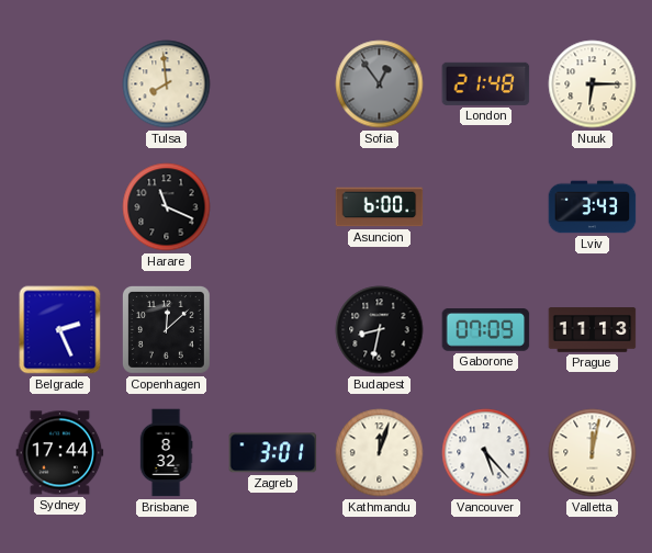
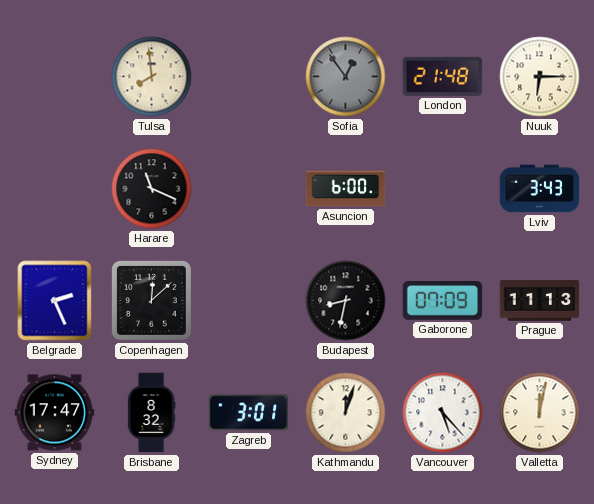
Sydney: 17:44 -> 17:47
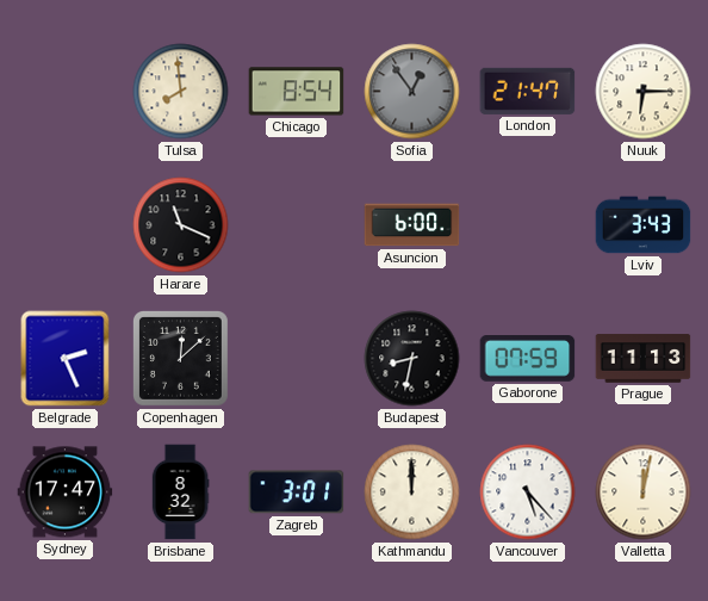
Chicago: none -> 8:54
London: 21:48 -> 21:47
Gaborone: 07:09 -> 07:59
Kathmandu: 12:03 -> 12:00
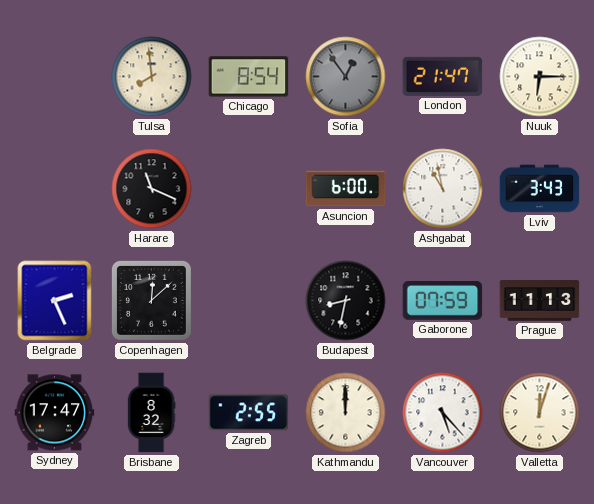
Ashgabat: none -> 10:58
Zagreb: 3:01 -> 2:55
Valletta: 12:02 -> 12:03
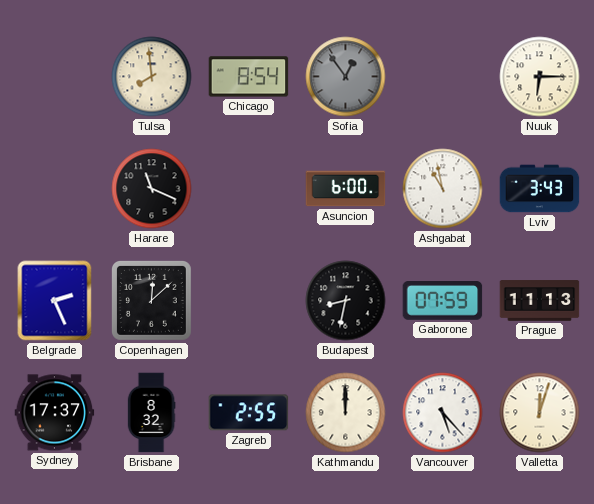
London: 21:47 -> none
Sydney: 17:47 -> 17:37
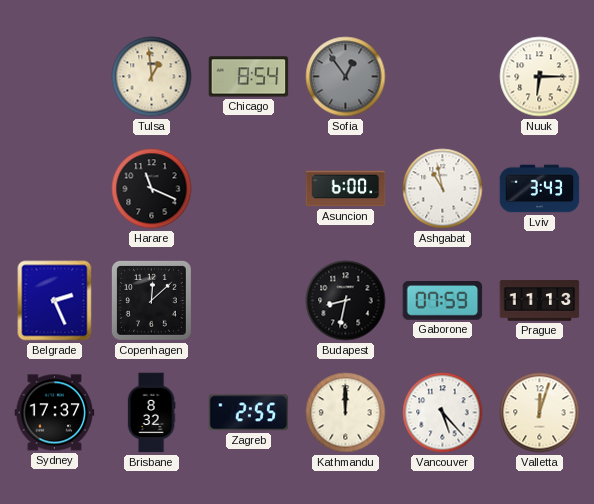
Tulsa: 7:59 -> 12:59
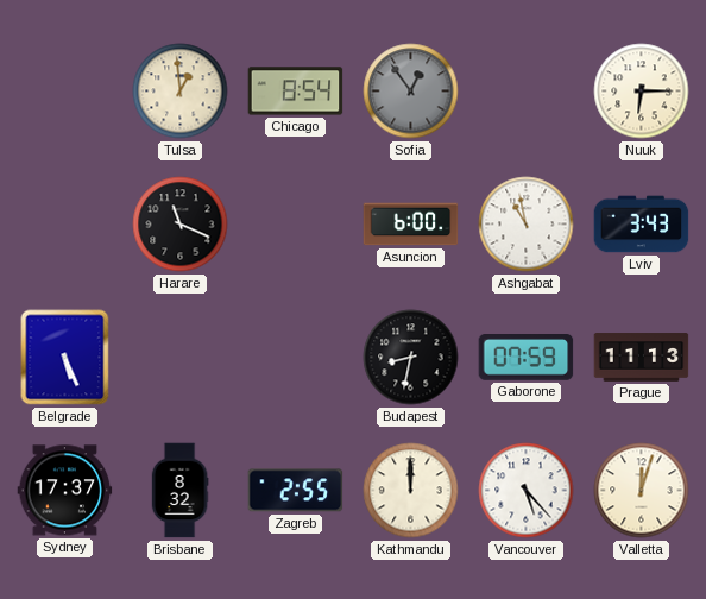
Belgrade: 2:26 -> 5:26
Copenhagen: 12:08 -> none
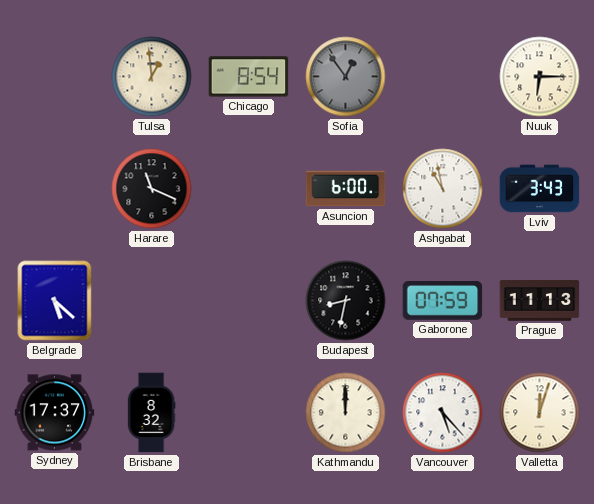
Belgrade: 5:26 -> 5:22
Zagreb: 2:55 -> none
